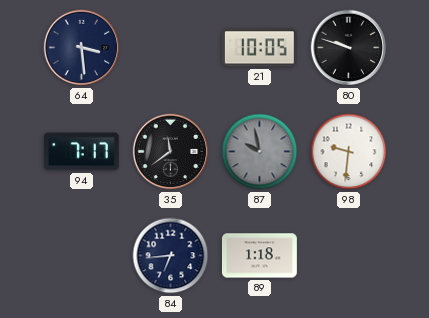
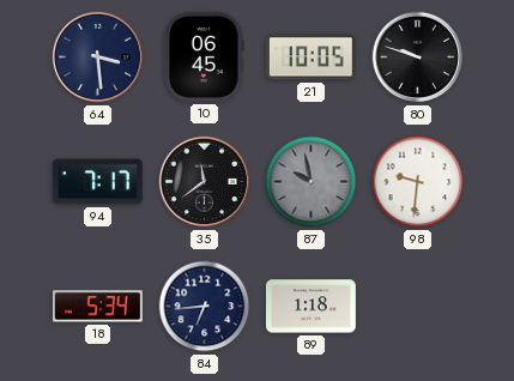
10: none -> 06:45
18: none -> 5:34
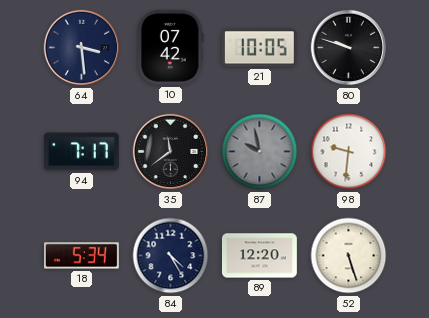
10: 06:45 -> 07:42
84: 6:44 -> 4:25
89: 1:18 -> 12:20
52: none -> 5:27
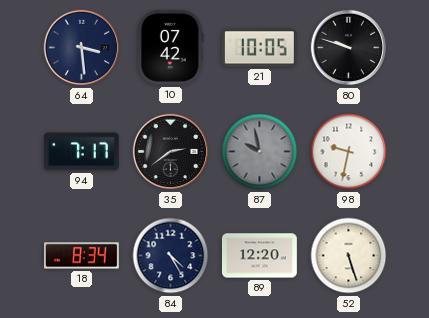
35: 11:39 -> 2:39
98: 9:31 -> 9:32
18: 5:34 -> 8:34
